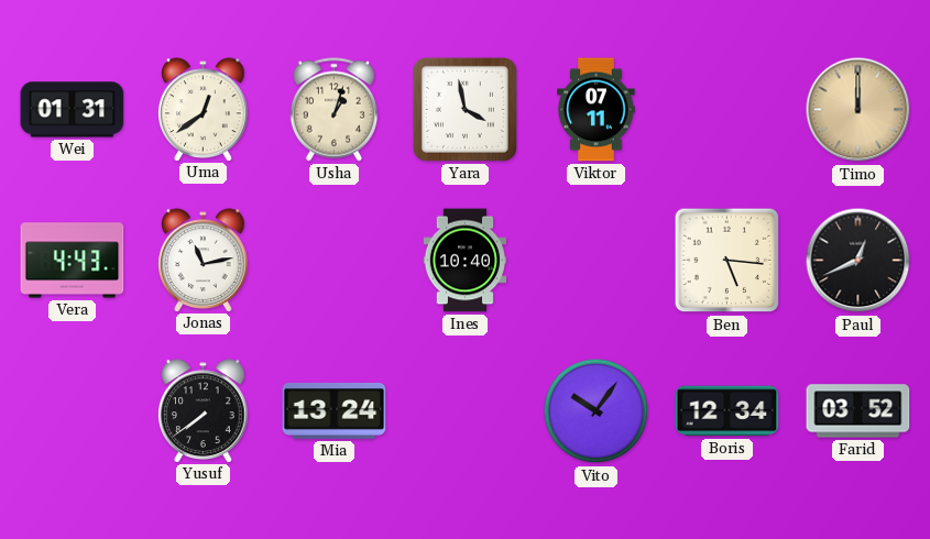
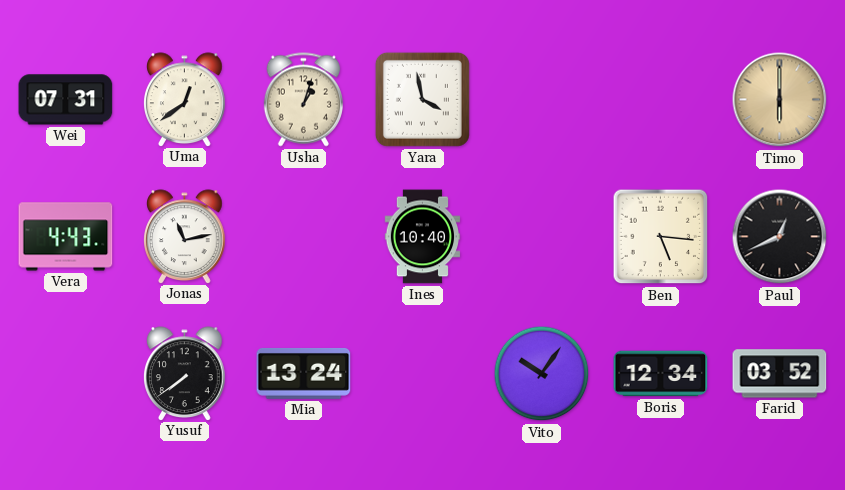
Wei: 01:31 -> 07:31
Viktor: 07:11 -> none
Timo: 12:00 -> 6:00
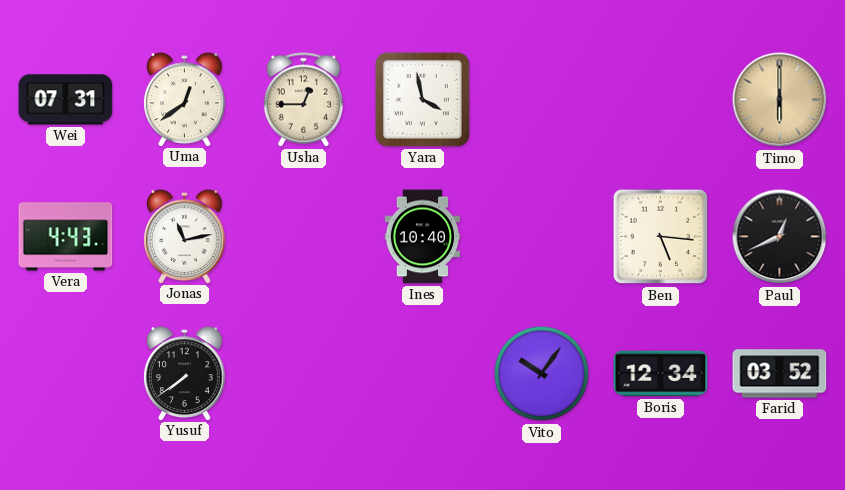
Usha: 1:03 -> 12:45
Mia: 13:24 -> none
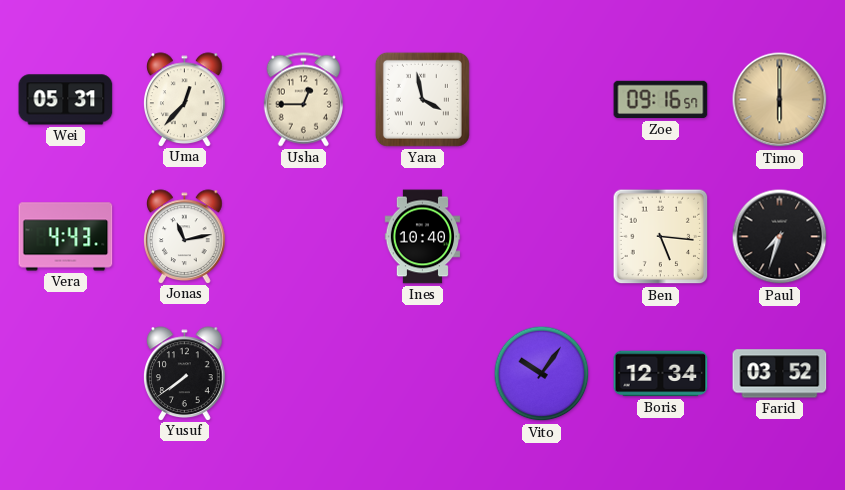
Wei: 07:31 -> 05:31
Uma: 12:39 -> 12:37
Zoe: none -> 09:16
Paul: 12:41 -> 7:33
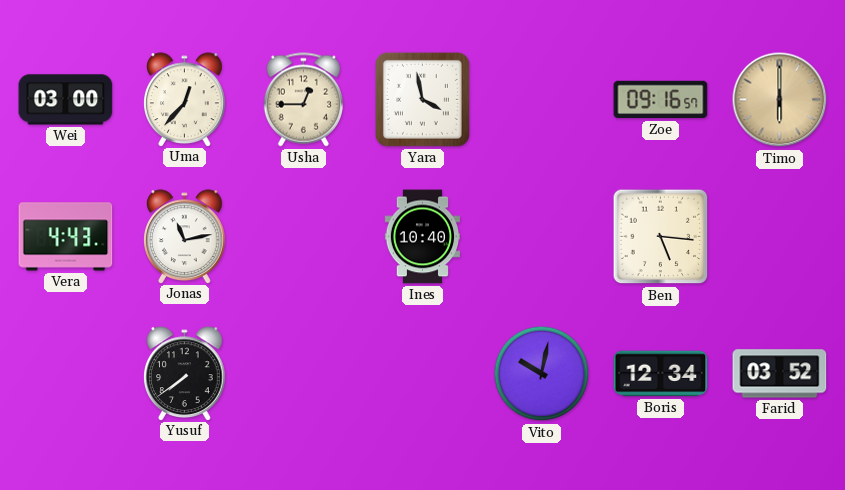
Wei: 05:31 -> 03:00
Paul: 7:33 -> none
Vito: 10:06 -> 10:02
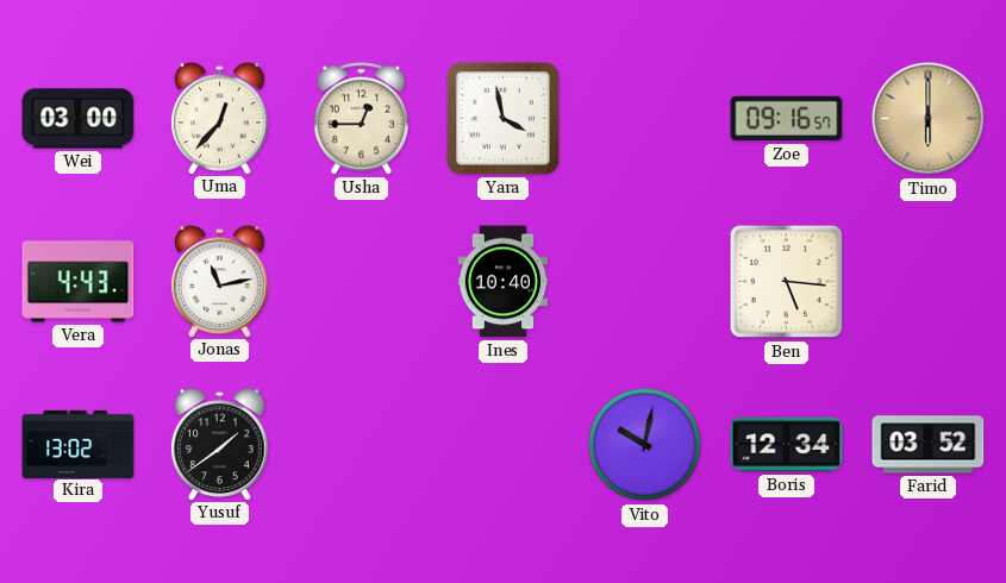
Kira: none -> 13:02
Yusuf: 7:39 -> 1:39
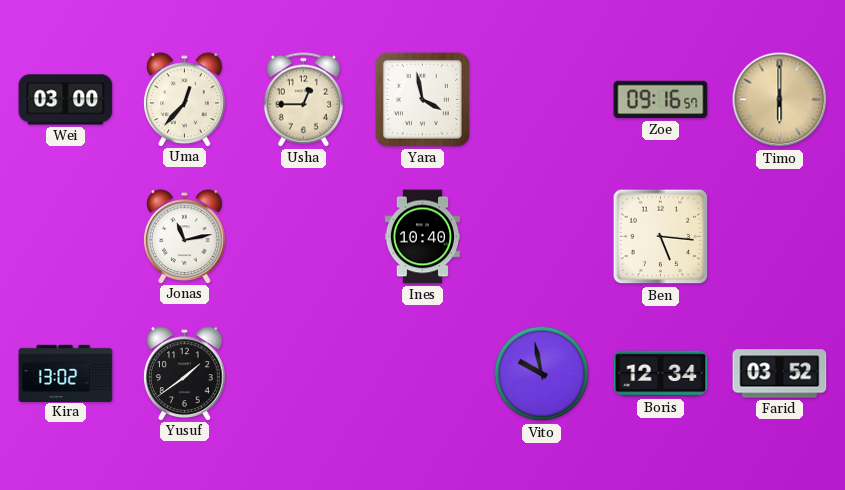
Vera: 4:43 -> none
Vito: 10:02 -> 9:58
